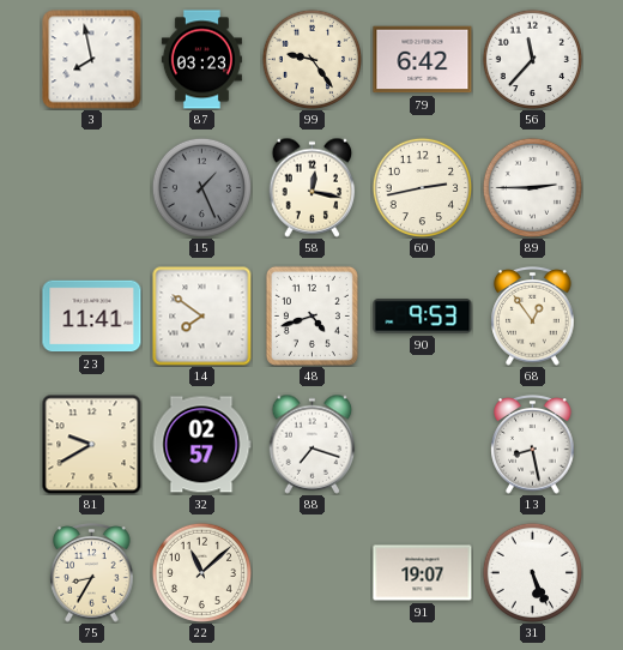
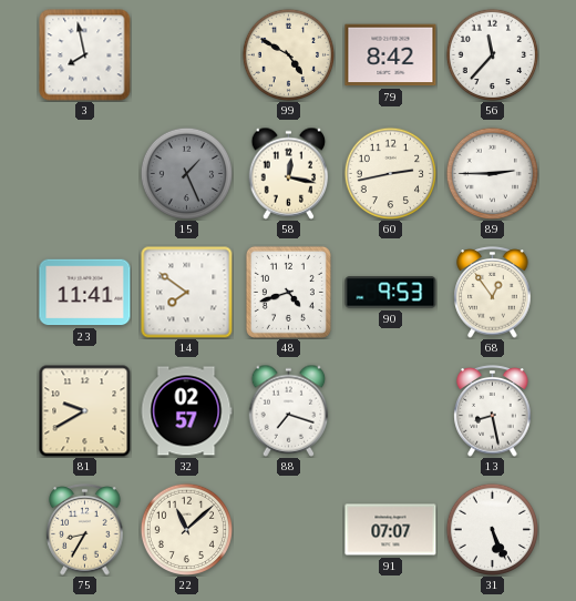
87: 03:23 -> none
99: 9:24 -> 4:50
79: 6:42 -> 8:42
91: 19:07 -> 07:07
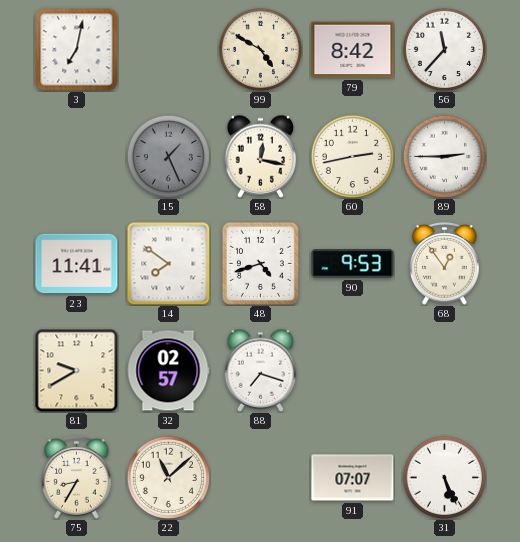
3: 7:58 -> 7:02
13: 8:28 -> none
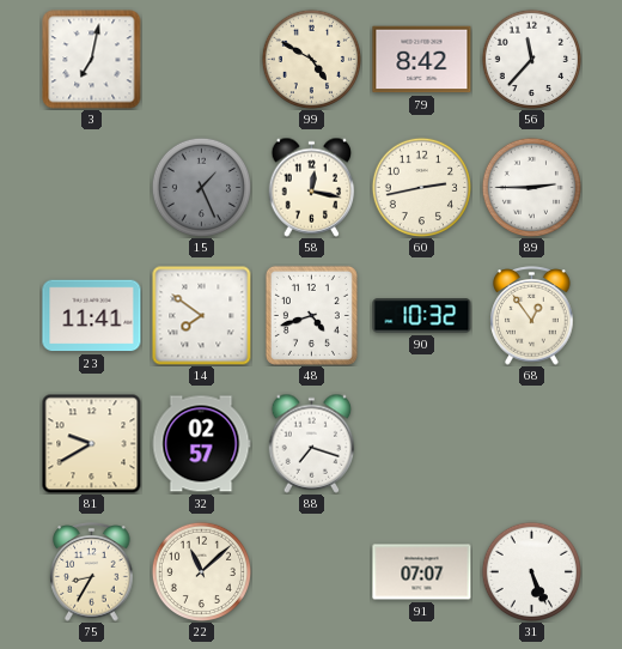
90: 9:53 -> 10:32
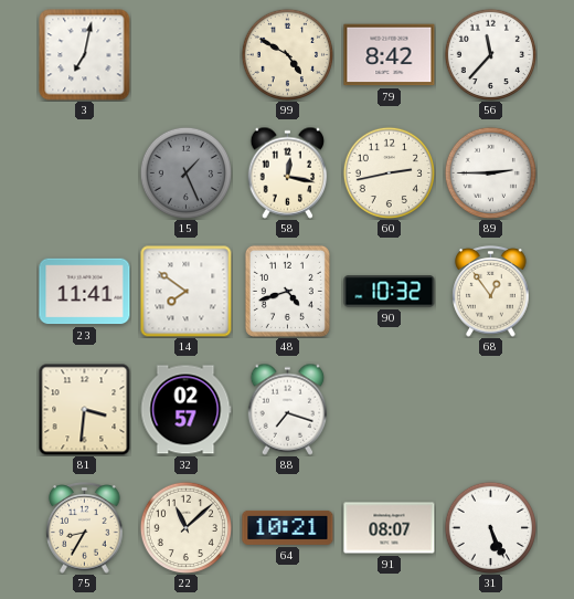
81: 9:40 -> 3:31
64: none -> 10:21
91: 07:07 -> 08:07
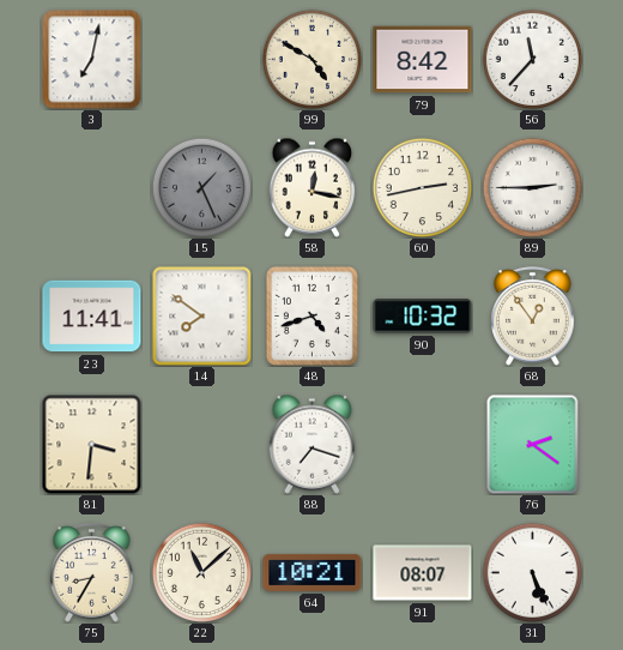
32: 02:57 -> none
76: none -> 2:21
